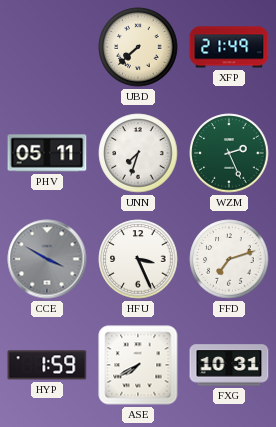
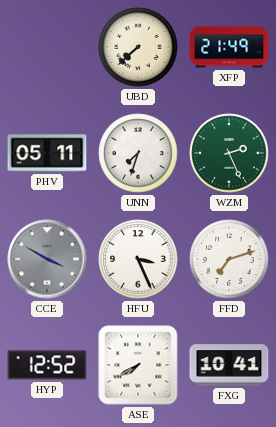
HYP: 1:59 -> 12:52
FXG: 10:31 -> 10:41
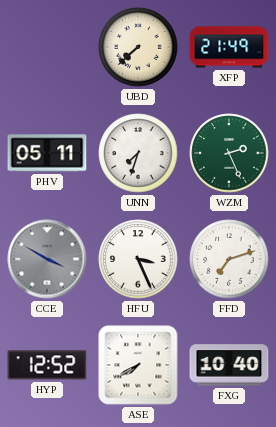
FXG: 10:41 -> 10:40
